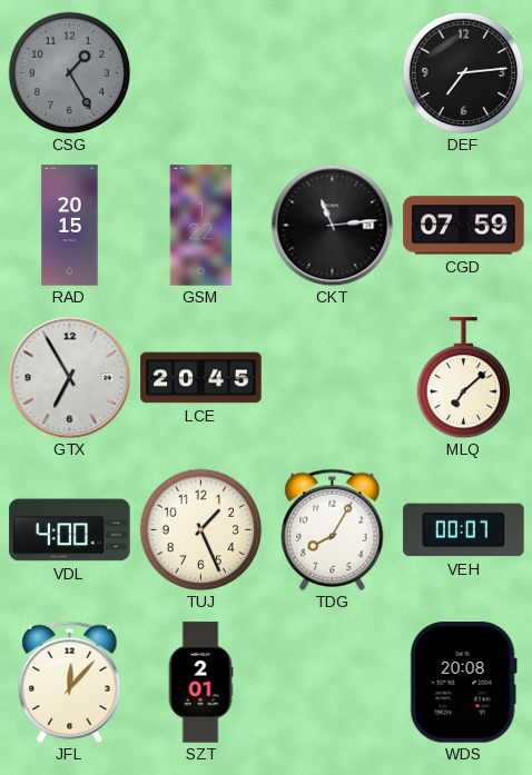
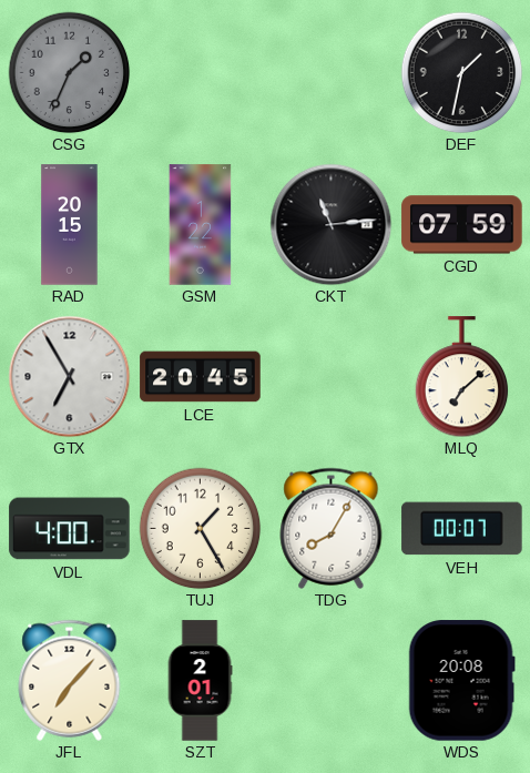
CSG: 1:25 -> 1:34
DEF: 7:14 -> 1:32
TUJ: 1:26 -> 1:25
JFL: 12:07 -> 7:07
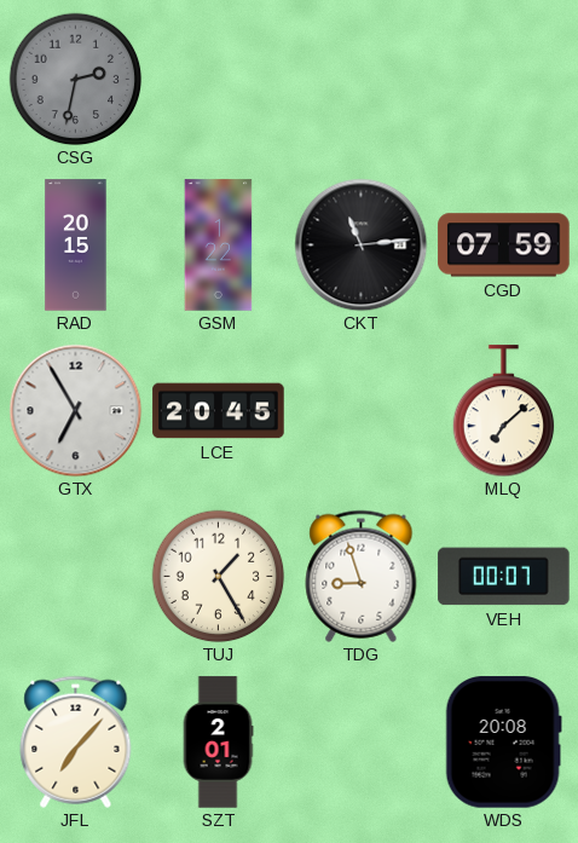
CSG: 1:34 -> 2:32
DEF: 1:32 -> none
VDL: 4:00 -> none
TDG: 8:05 -> 8:57
